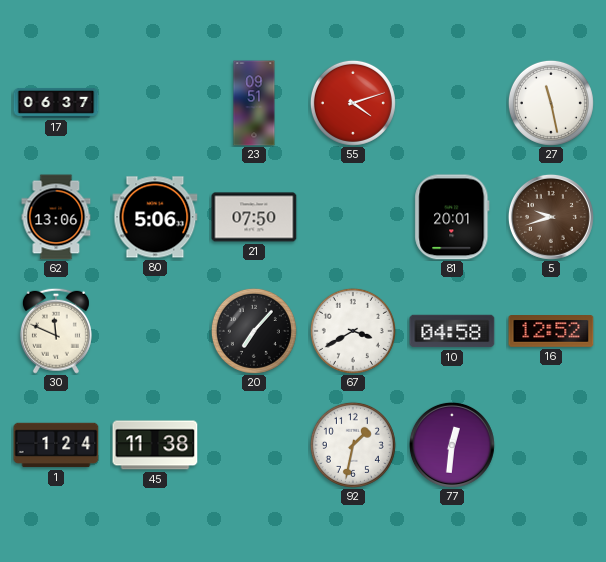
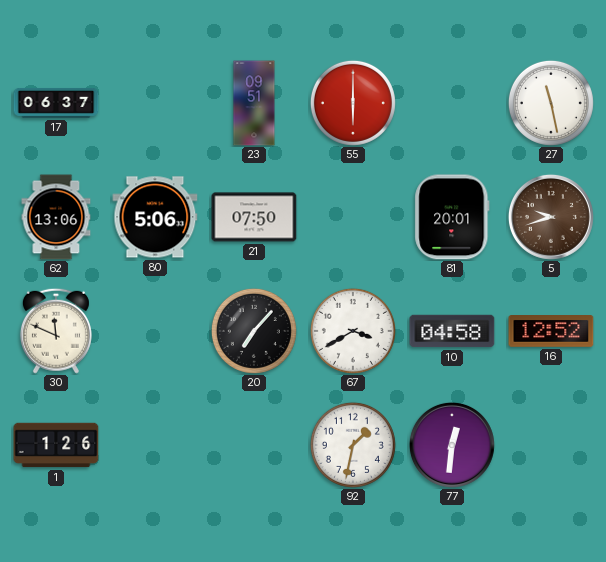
55: 4:12 -> 6:00
1: 1:24 -> 1:26
45: 11:38 -> none
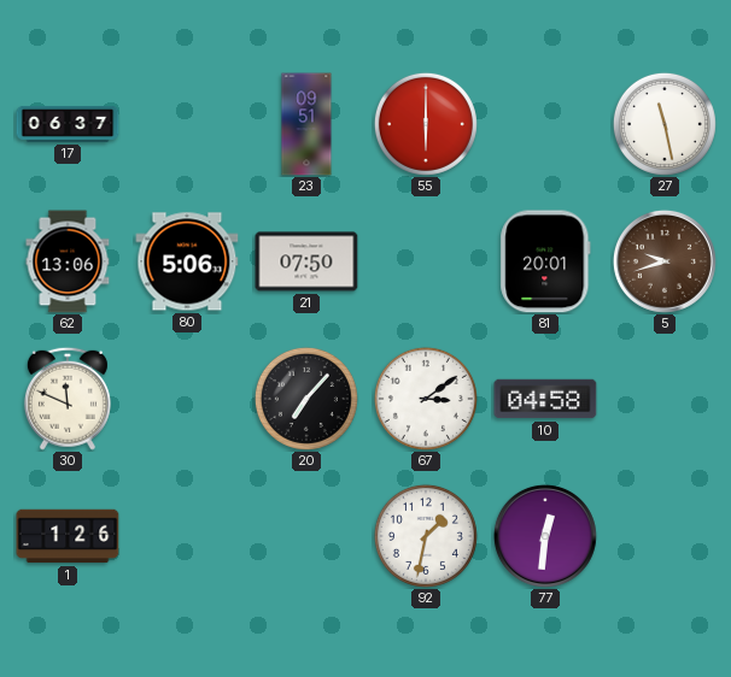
67: 3:40 -> 3:09
16: 12:52 -> none
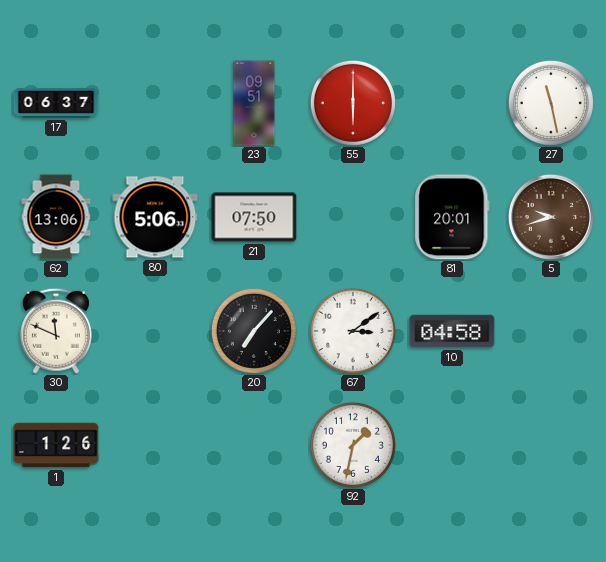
77: 12:31 -> none
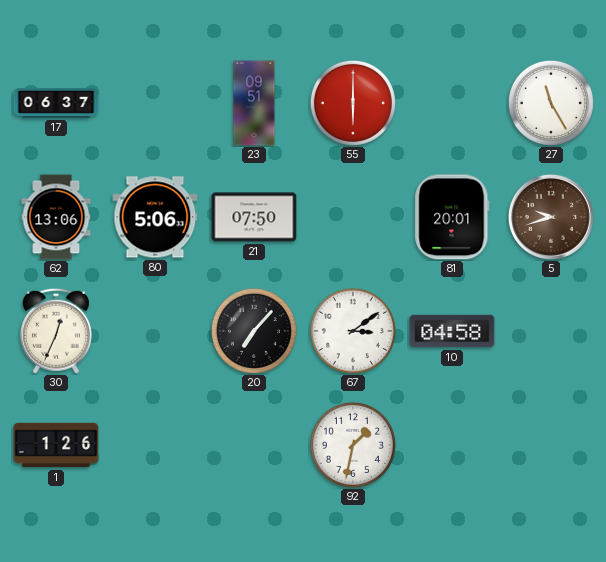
27: 11:28 -> 11:25
30: 11:49 -> 12:34
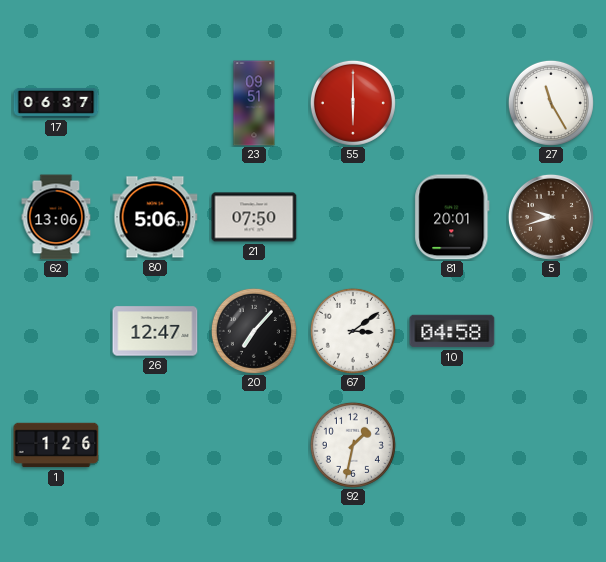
30: 12:34 -> none
26: none -> 12:47
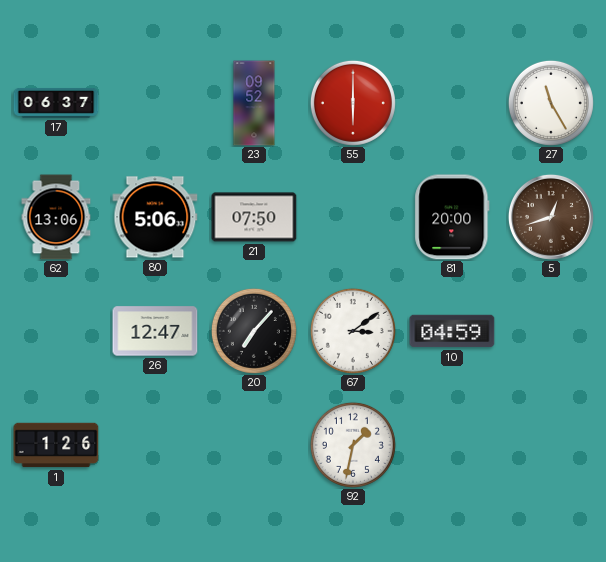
23: 09:51 -> 09:52
81: 20:01 -> 20:00
5: 9:42 -> 12:42
10: 04:58 -> 04:59
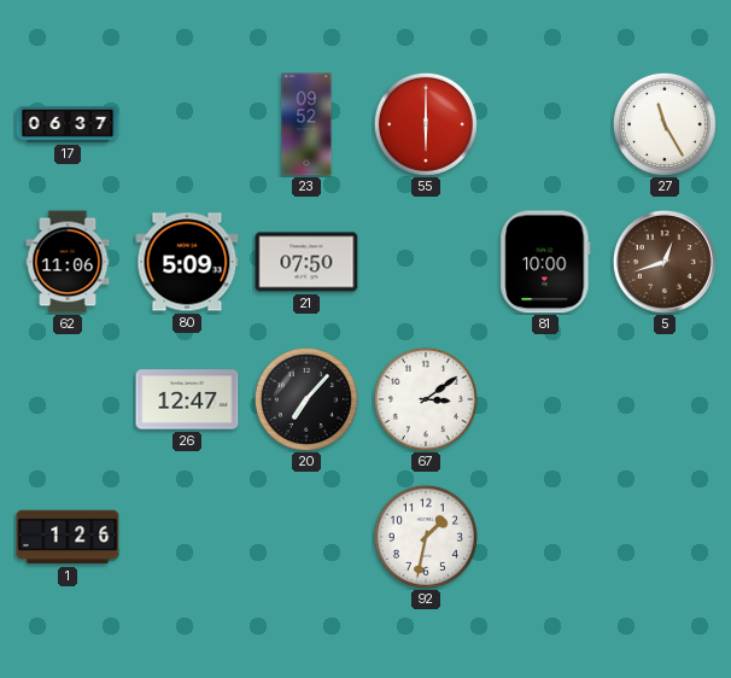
62: 13:06 -> 11:06
80: 5:06 -> 5:09
81: 20:00 -> 10:00
10: 04:59 -> none
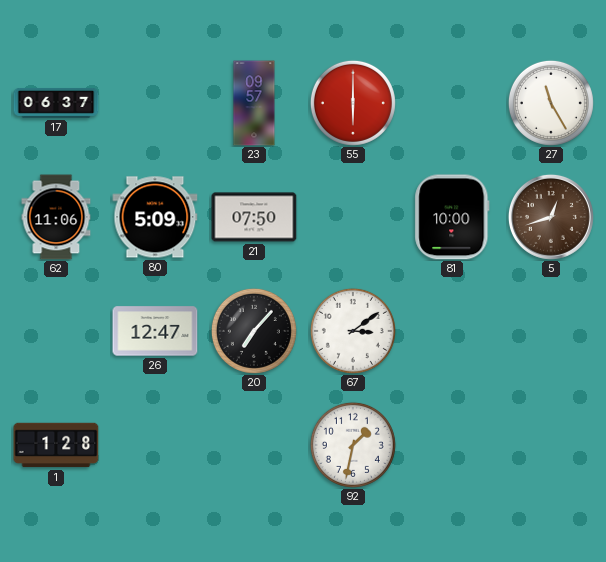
23: 09:52 -> 09:57
1: 1:26 -> 1:28
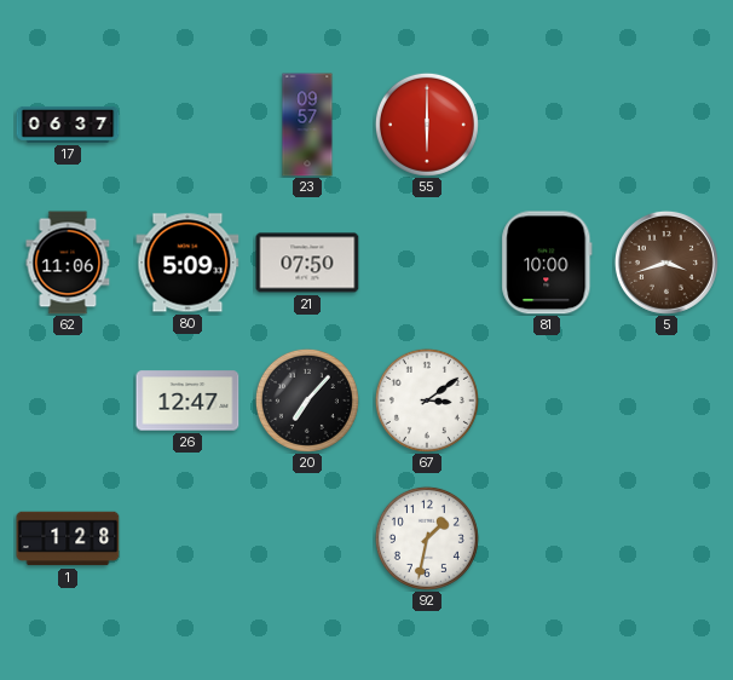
27: 11:25 -> none
5: 12:42 -> 3:42
